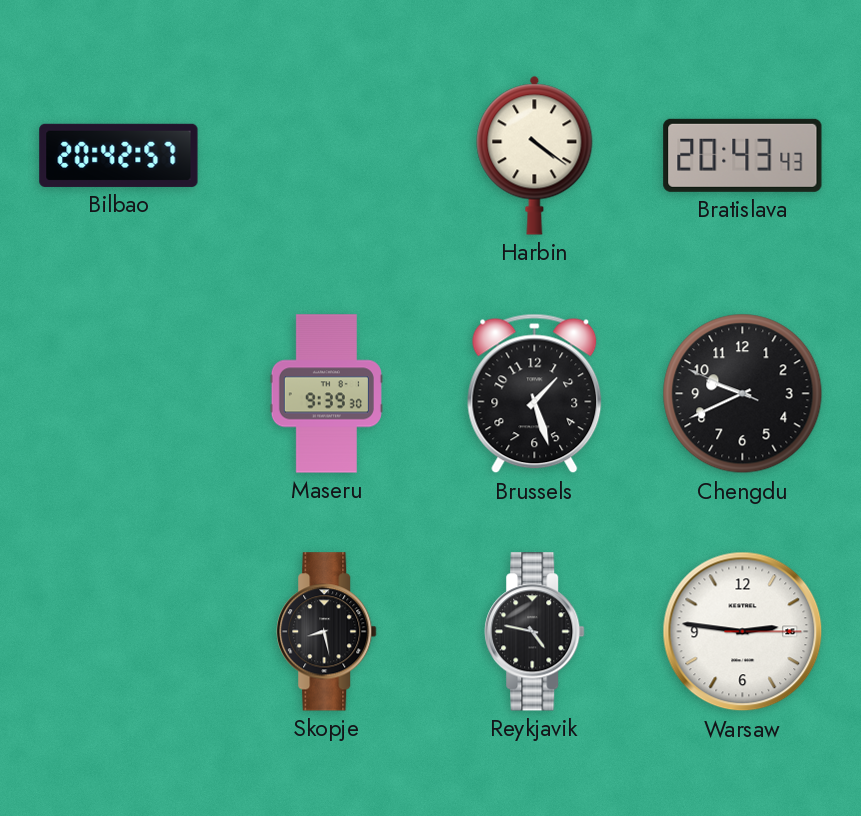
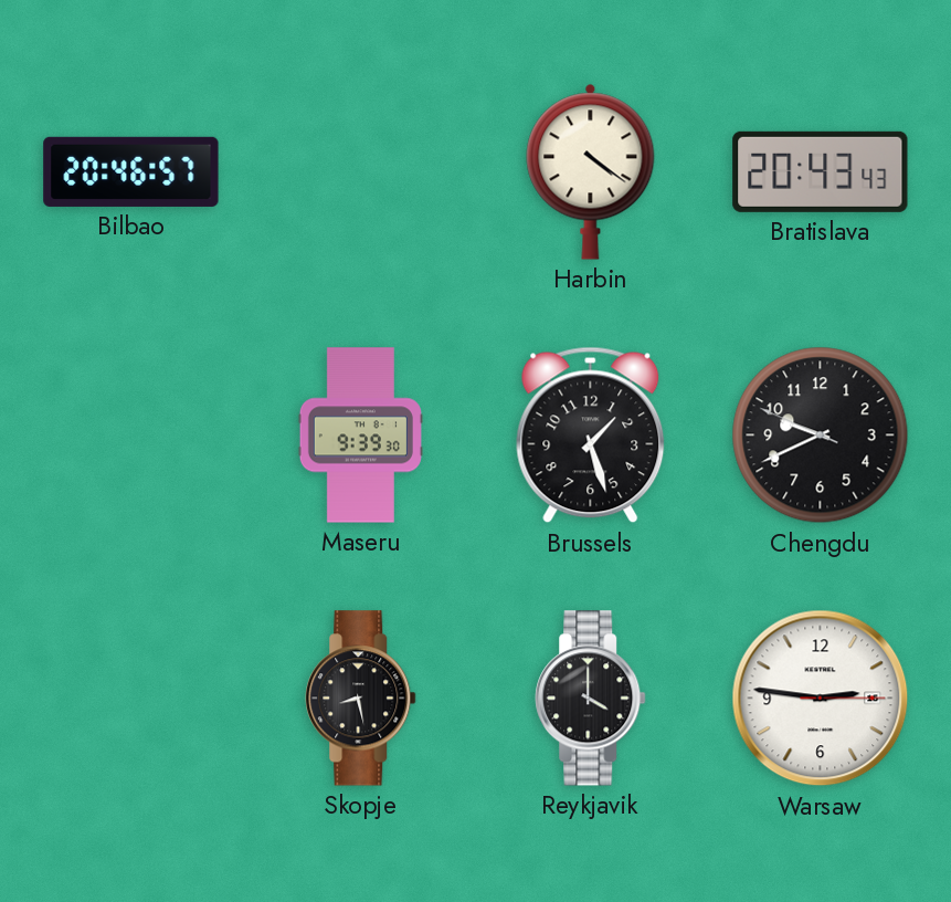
Bilbao: 20:42 -> 20:46
Reykjavik: 4:47 -> 4:00
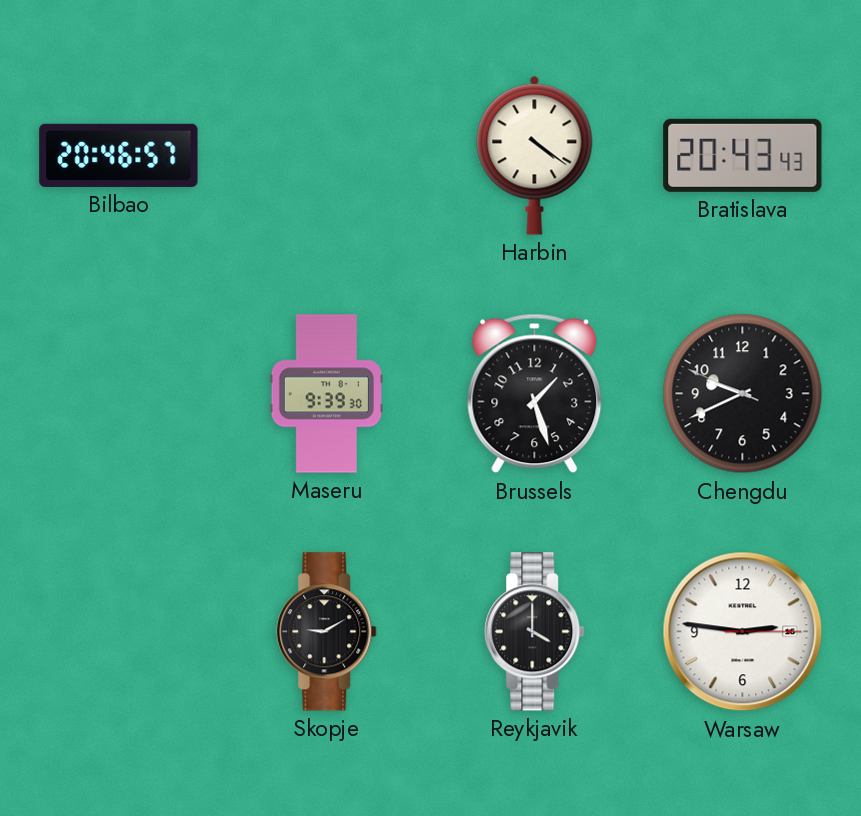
Skopje: 8:28 -> 9:10
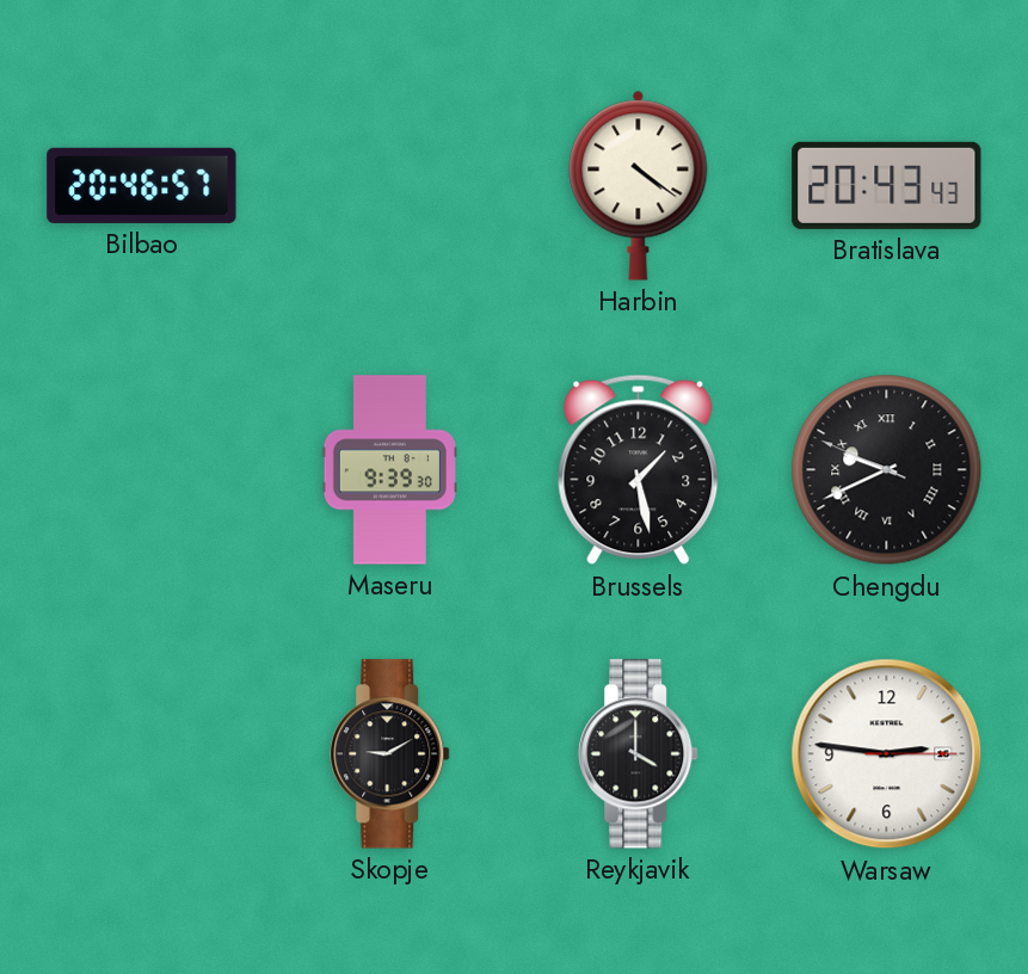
Brussels: 1:27 -> 1:28
Chengdu numerals: Arabic -> Roman
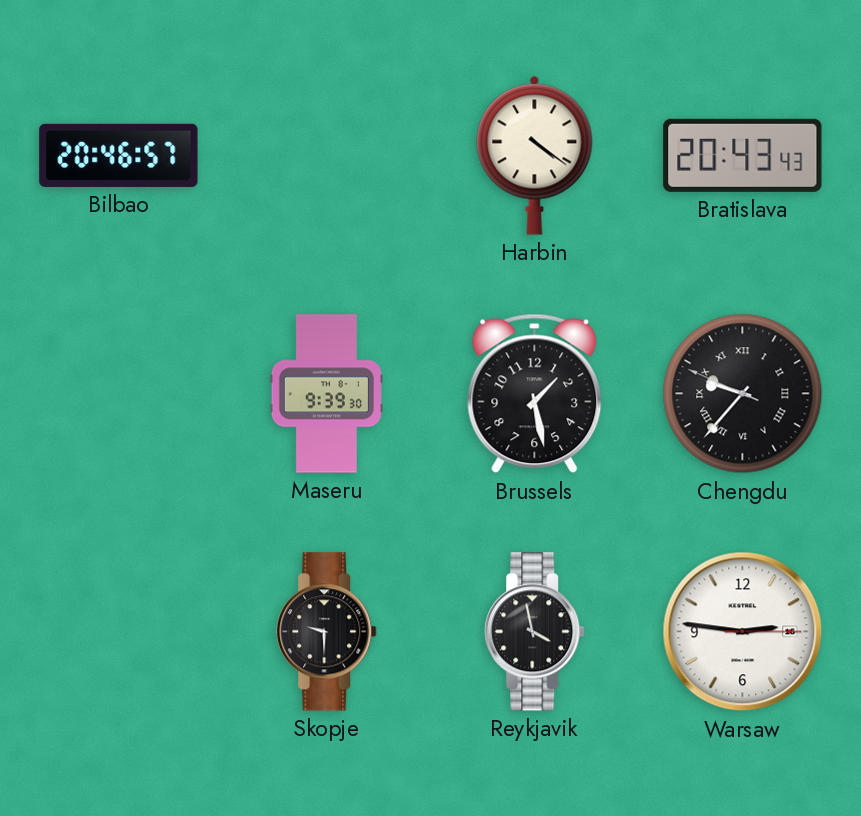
Chengdu: 9:40 -> 9:36
Skopje: 9:10 -> 9:30
Reykjavik: 4:00 -> 3:58
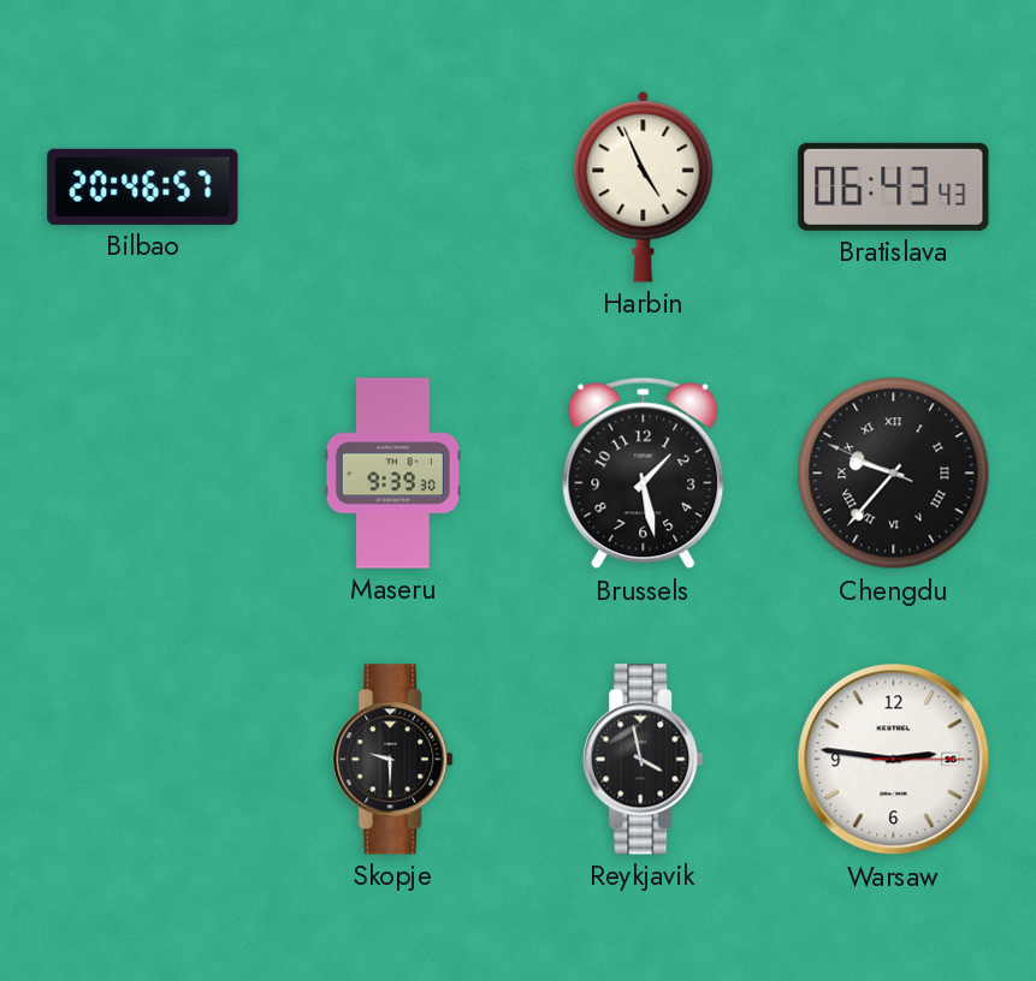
Harbin: 4:21 -> 4:56
Bratislava: 20:43 -> 06:43
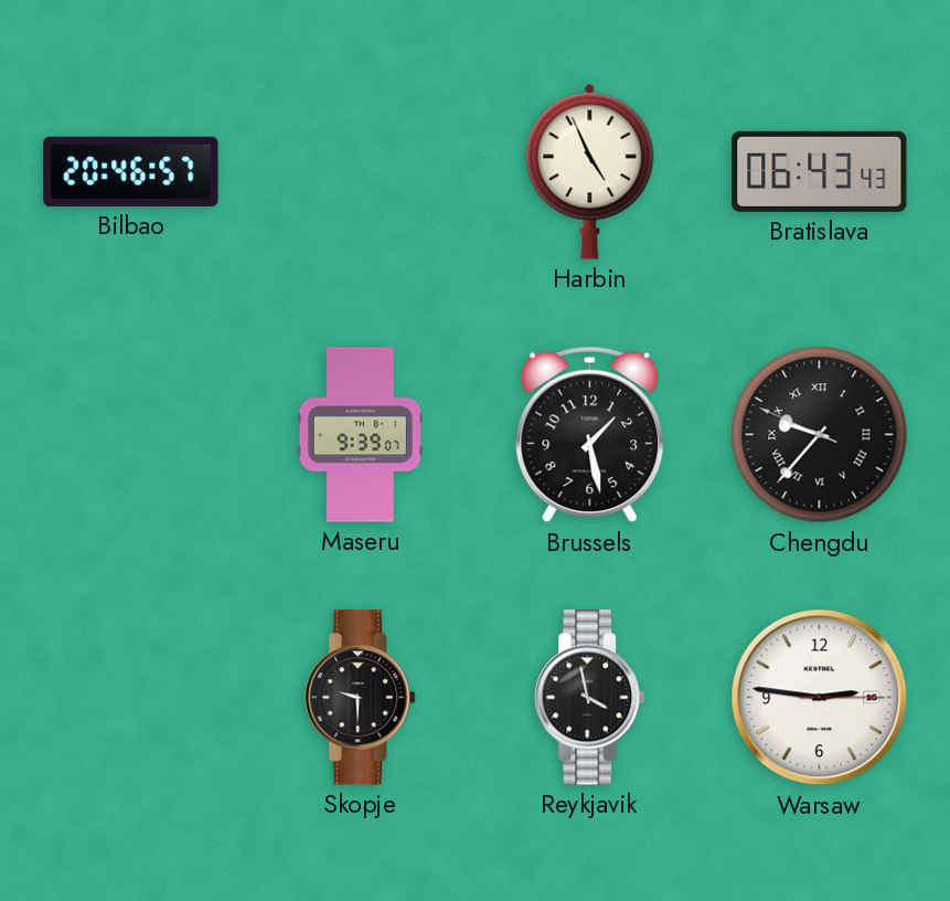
Maseru: 9:39:30 -> 9:39:07
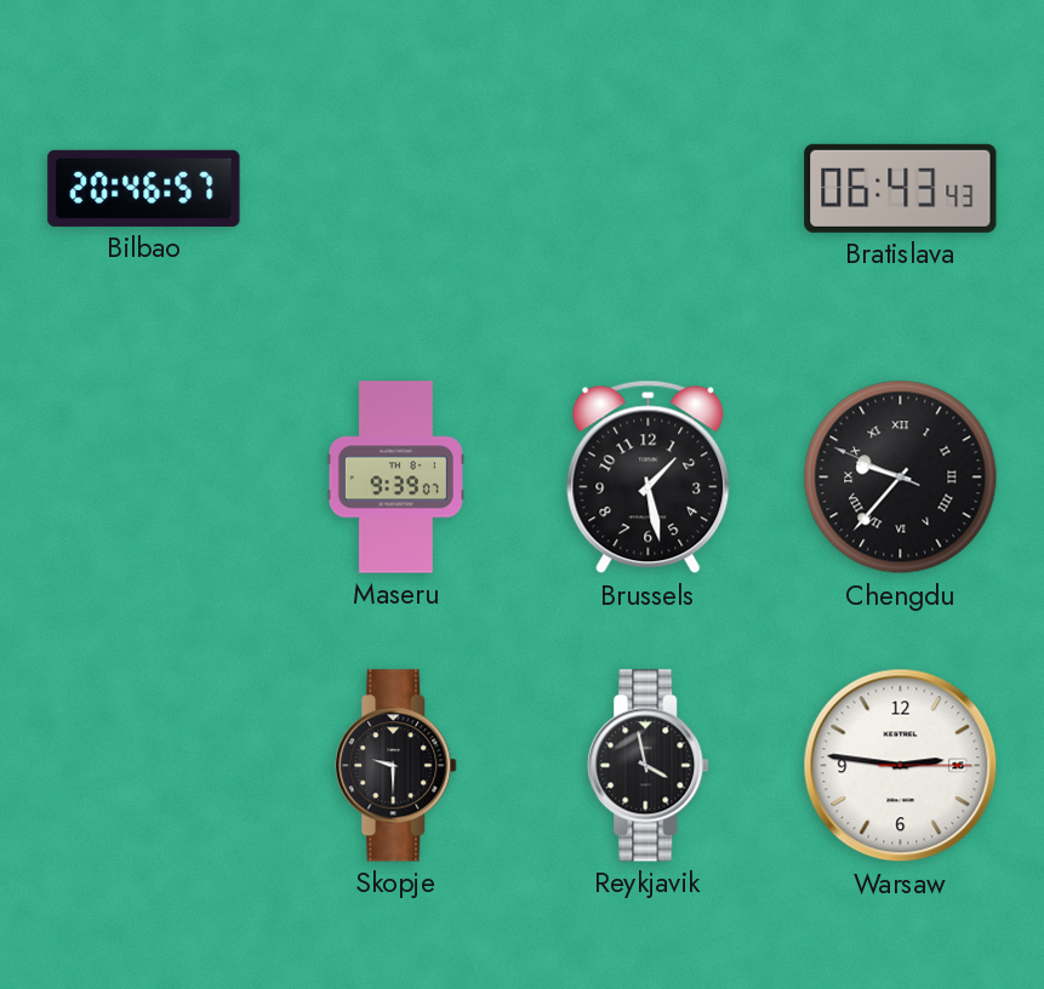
Harbin: 4:56 -> none
